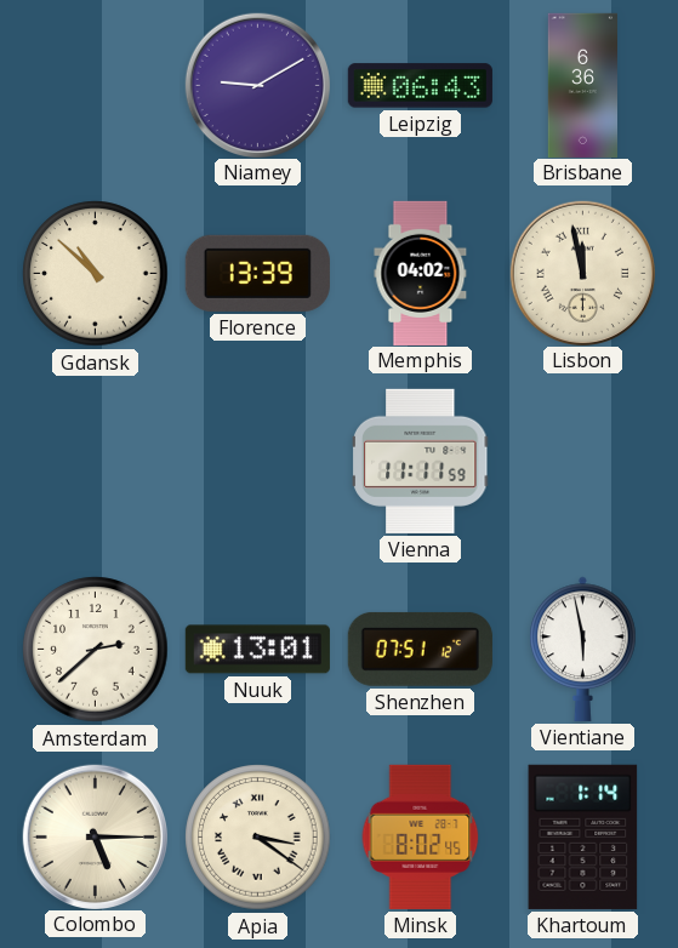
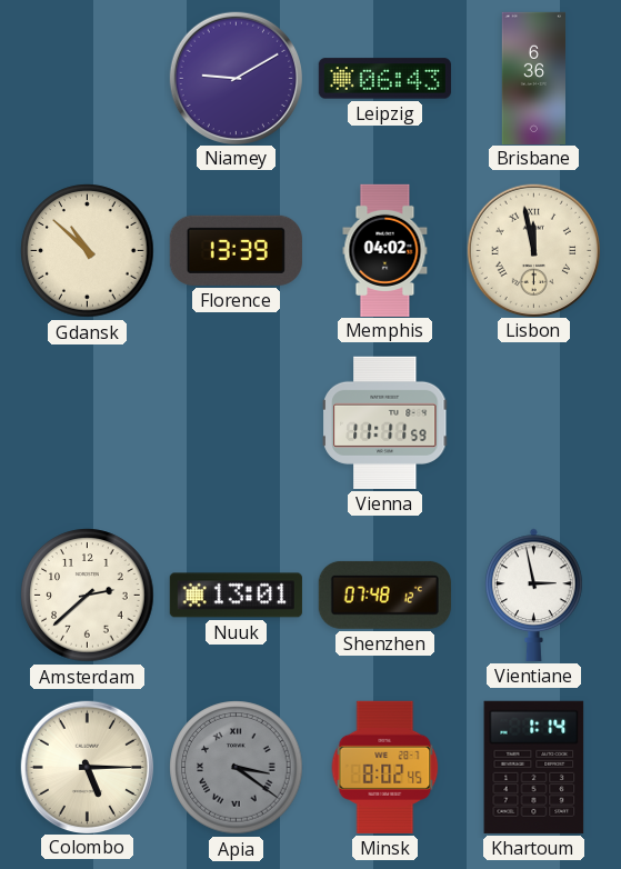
Shenzhen: 07:51 -> 07:48
Vientiane: 5:58 -> 2:58
Apia dial: cream -> grey
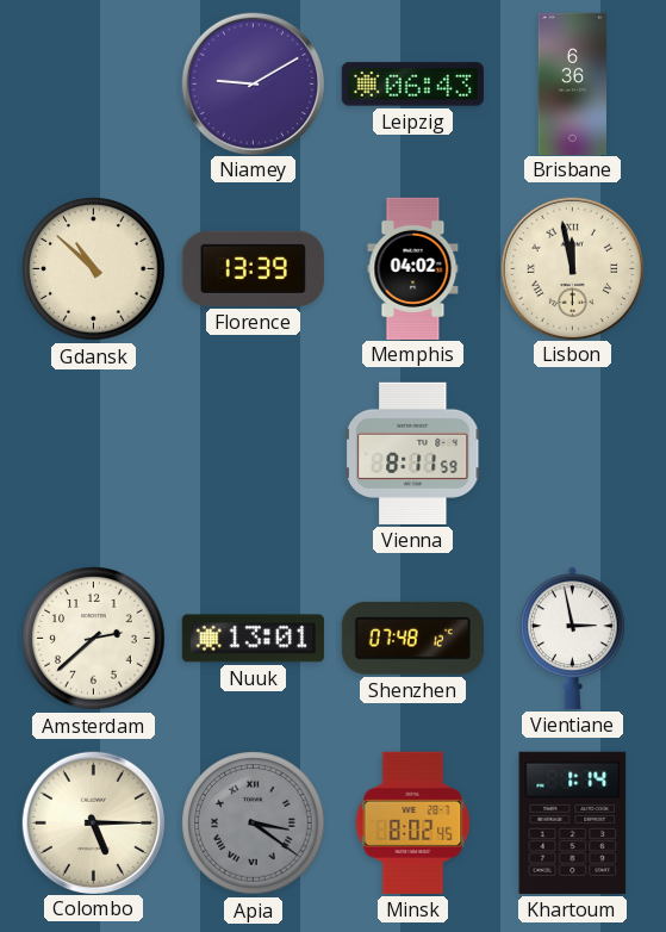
Vienna: 11:11 -> 8:11
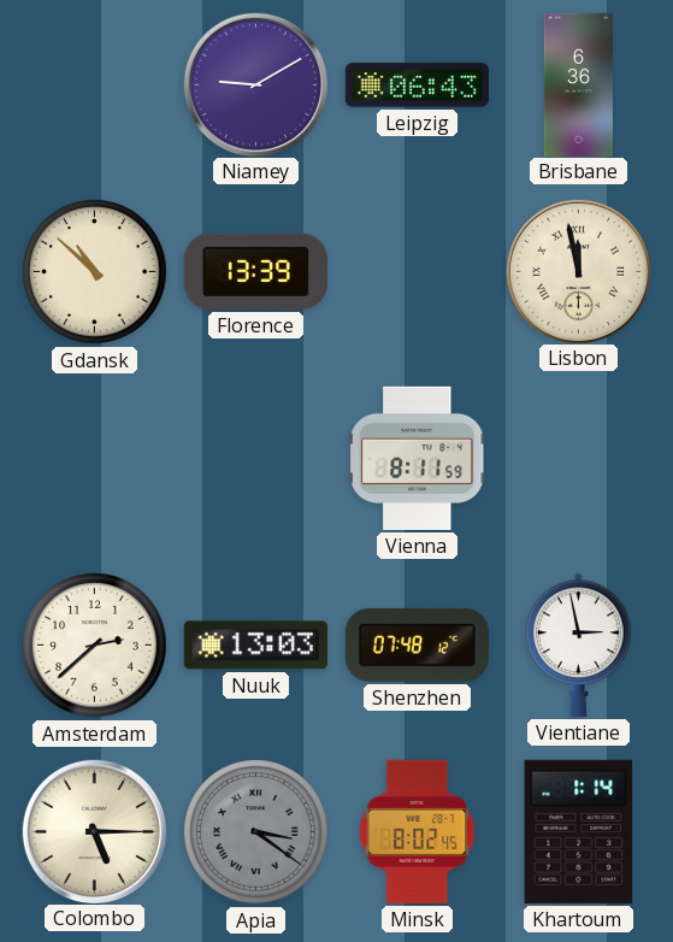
Memphis: 04:02 -> none
Nuuk: 13:01 -> 13:03
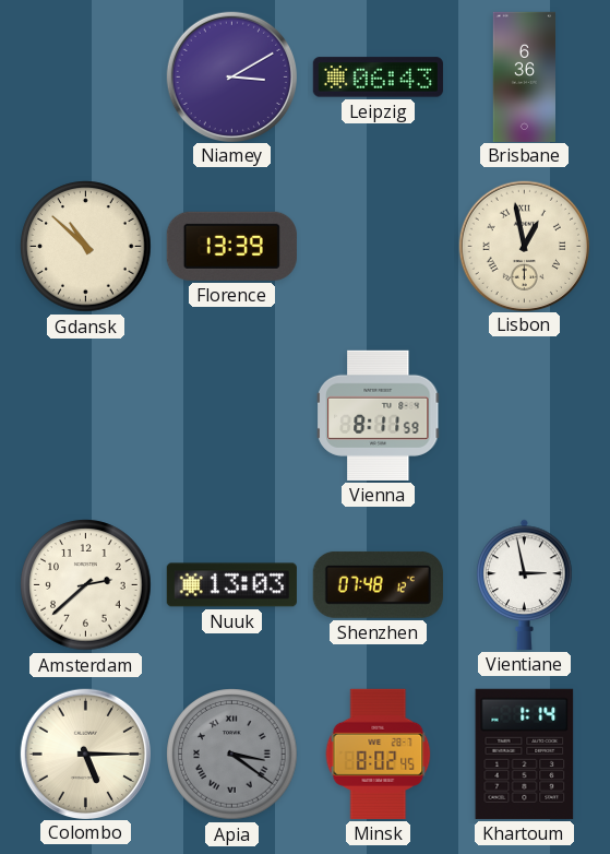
Niamey: 9:10 -> 3:10
Lisbon: 11:58 -> 12:58
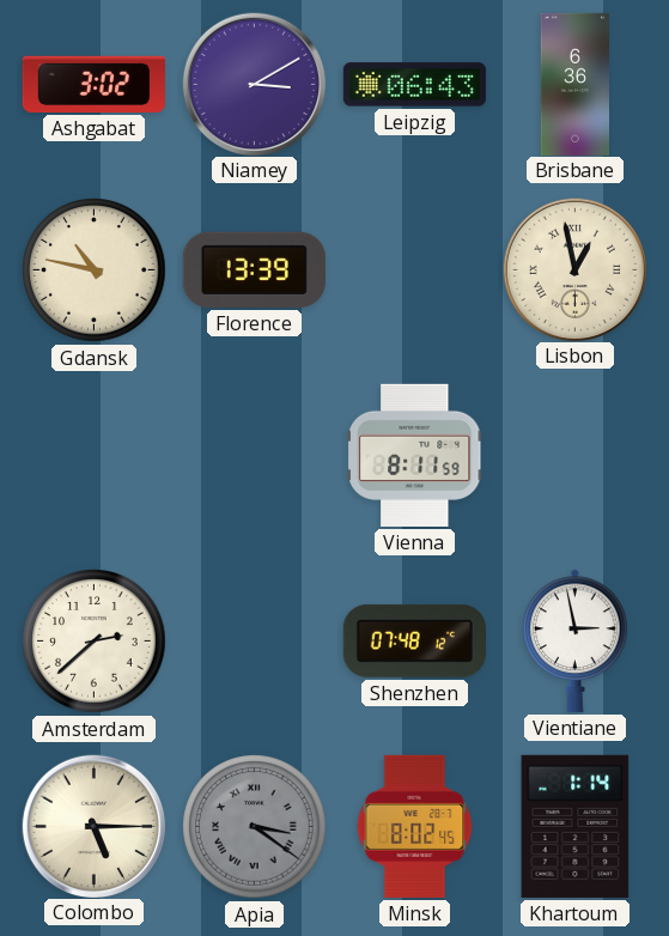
Ashgabat: none -> 3:02
Gdansk: 10:52 -> 10:47
Nuuk: 13:03 -> none
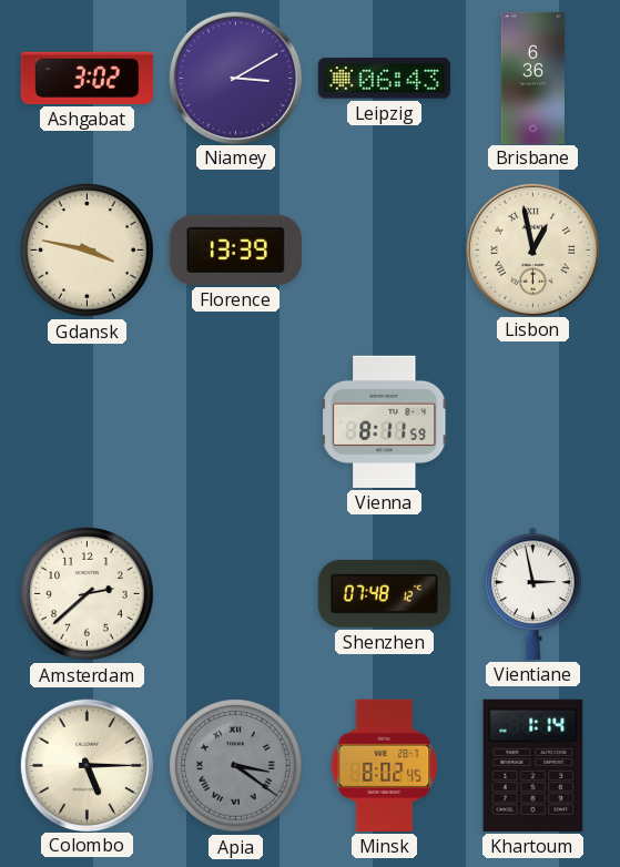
Gdansk: 10:47 -> 3:47
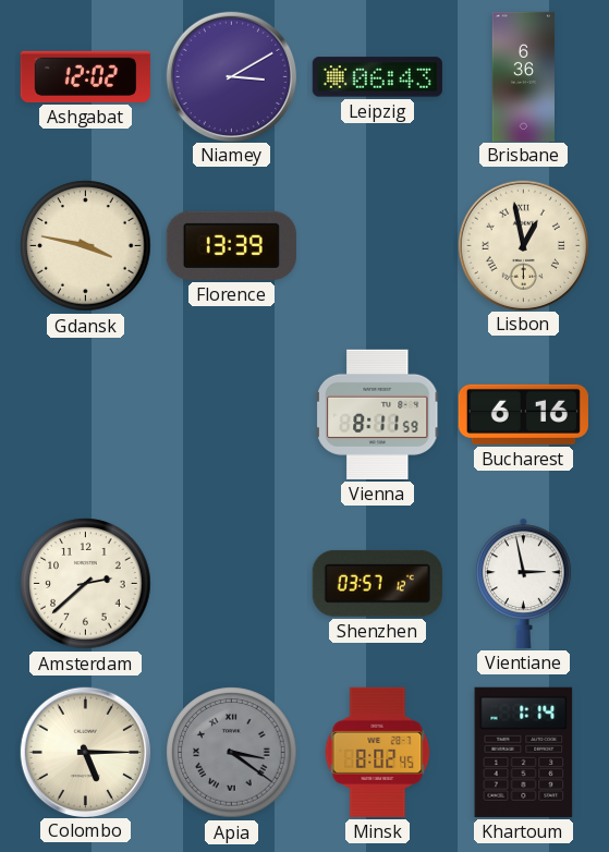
Ashgabat: 3:02 -> 12:02
Bucharest: none -> 6:16
Shenzhen: 07:48 -> 03:57
